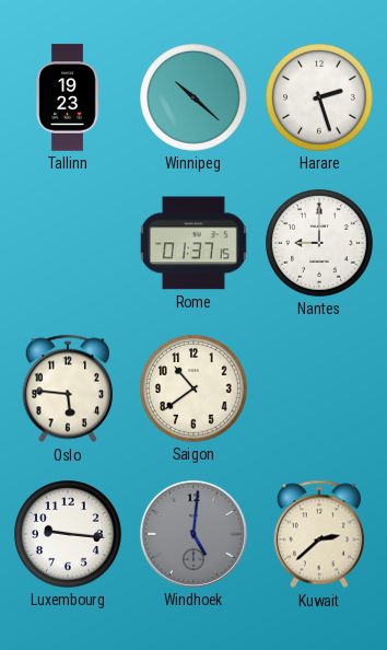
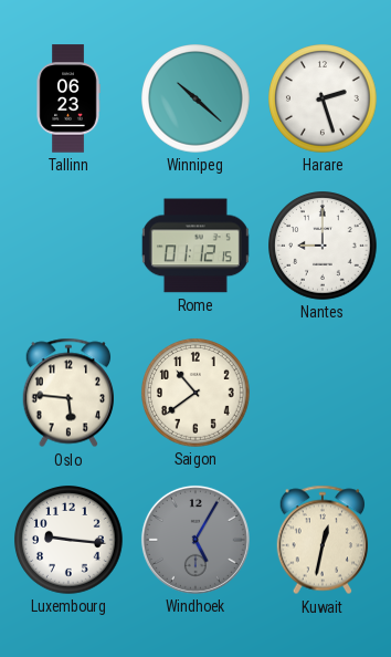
Tallinn: 19:23 -> 06:23
Rome: 01:37 -> 01:12
Windhoek: 5:01 -> 5:05
Kuwait: 2:38 -> 12:32
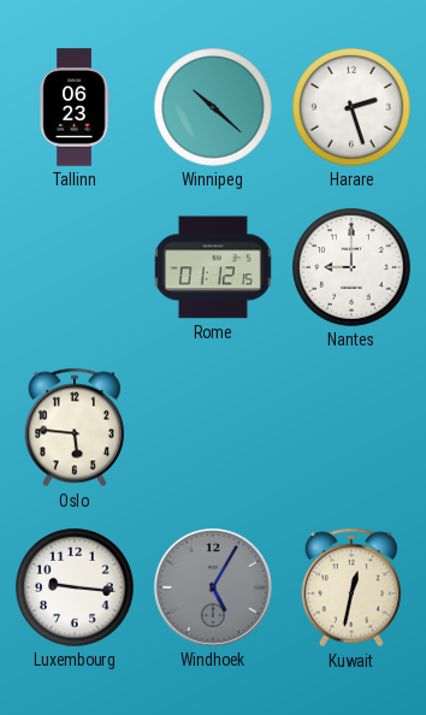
Saigon: 10:39 -> none
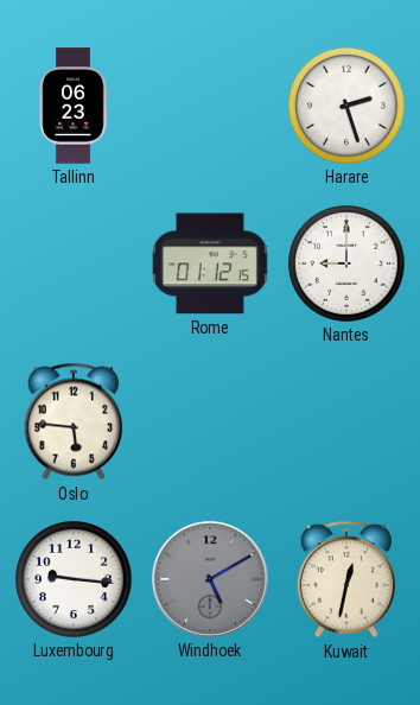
Winnipeg: 10:22 -> none
Windhoek: 5:05 -> 5:10
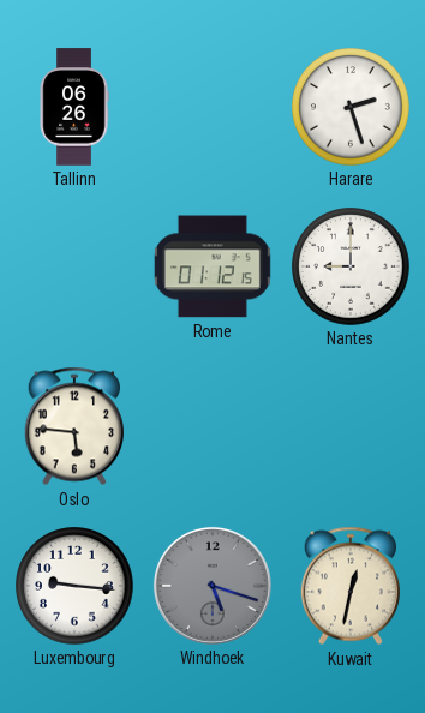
Tallinn: 06:23 -> 06:26
Windhoek: 5:10 -> 5:18
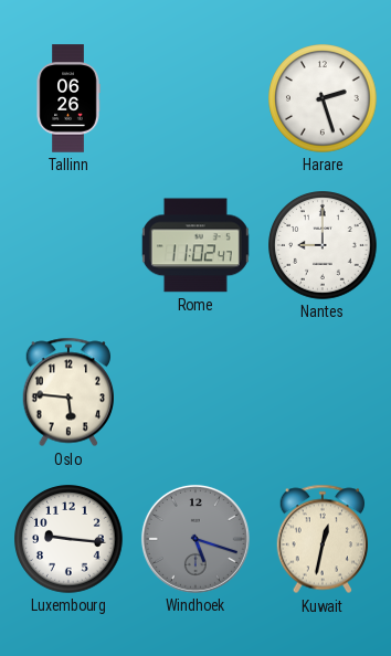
Rome: 01:12 -> 11:02
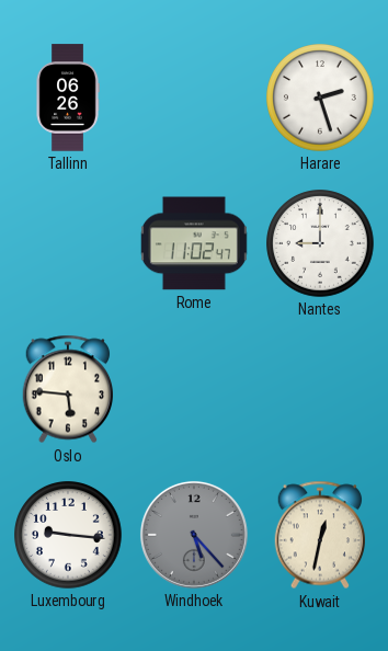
Windhoek: 5:18 -> 5:23
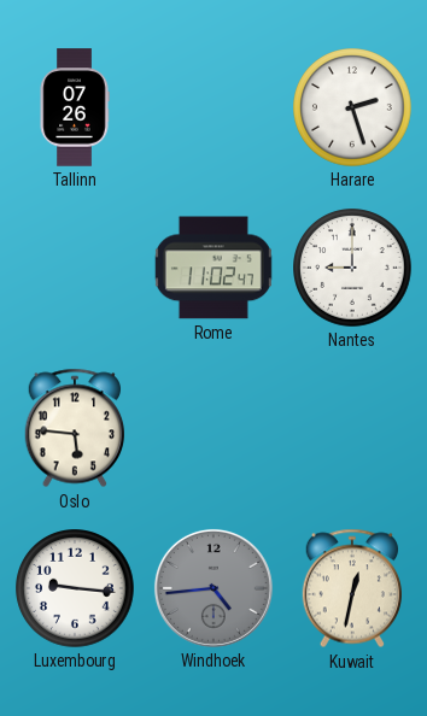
Tallinn: 06:26 -> 07:26
Windhoek: 5:23 -> 4:44
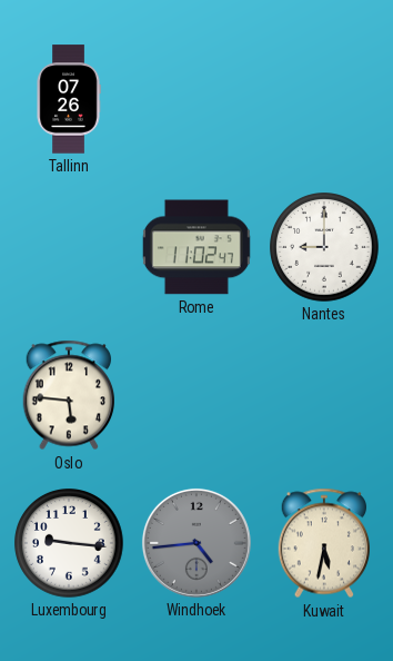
Harare: 2:27 -> none
Kuwait: 12:32 -> 5:32
